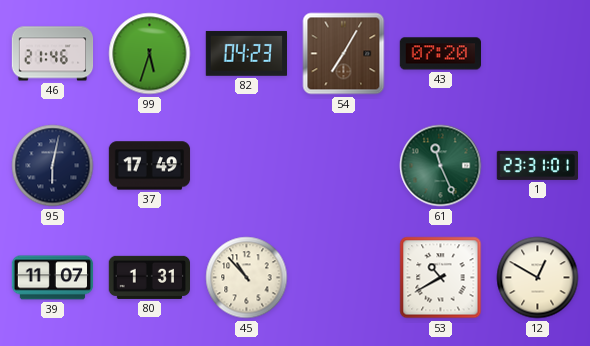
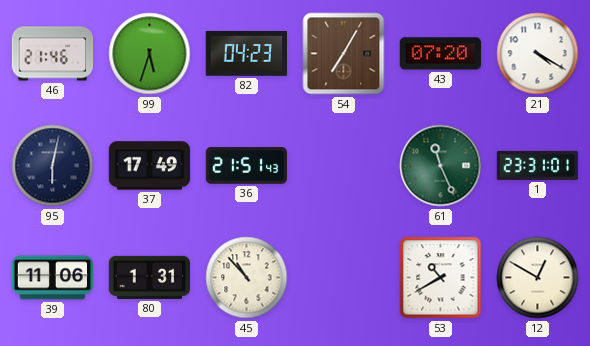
21: none -> 4:20
36: none -> 21:51
39: 11:07 -> 11:06
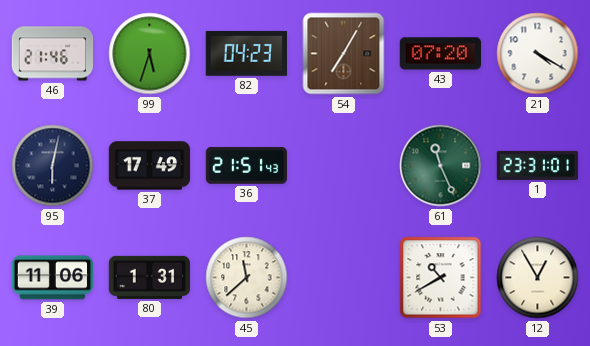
45: 10:53 -> 11:38
12: 12:50 -> 12:55
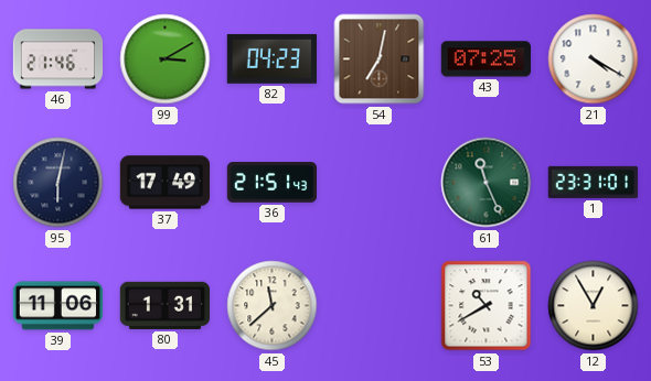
99: 5:33 -> 3:10
54: 7:05 -> 7:02
43: 07:20 -> 07:25
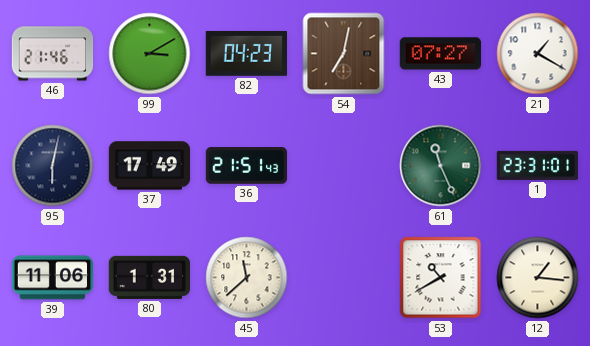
43: 07:25 -> 07:27
21: 4:20 -> 1:20
12: 12:55 -> 1:16
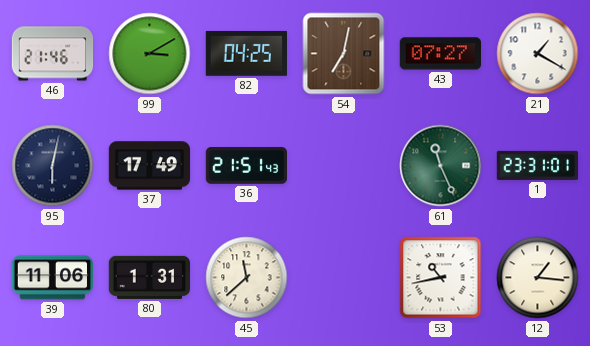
82: 04:23 -> 04:25
53: 10:40 -> 10:43
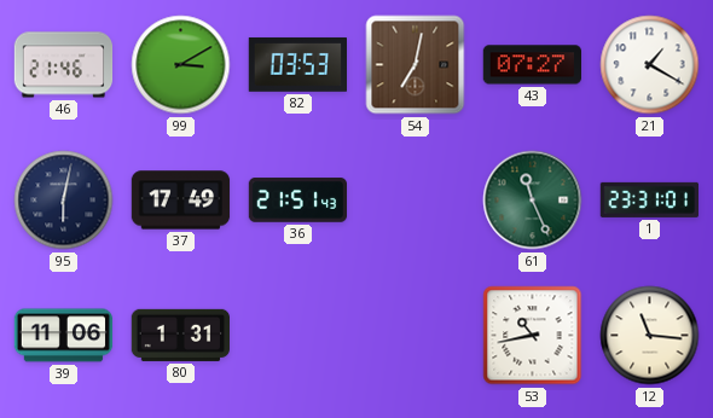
82: 04:25 -> 03:53
45: 11:38 -> none
12: 1:16 -> 11:16
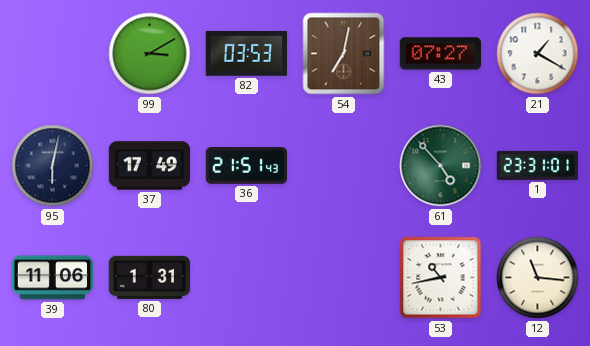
46: 21:46 -> none
61: 11:26 -> 4:53
